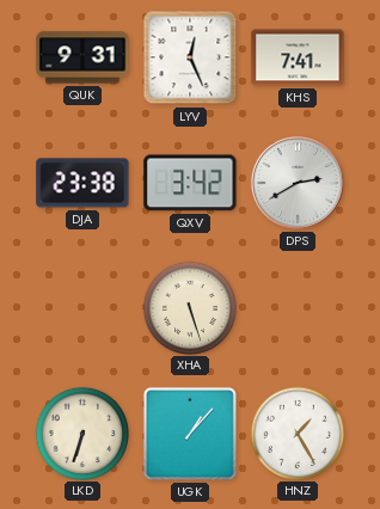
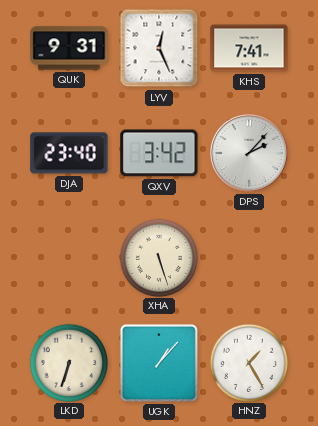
DJA: 23:38 -> 23:40
DPS: 2:40 -> 2:07
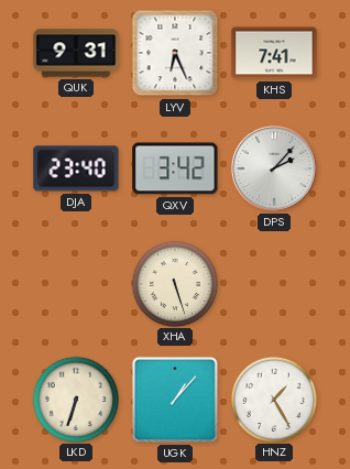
LYV: 12:26 -> 6:26
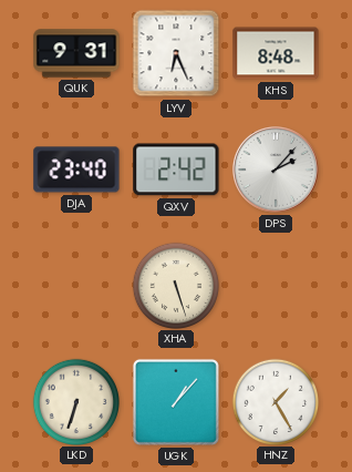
KHS: 7:41 -> 8:48
QXV: 3:42 -> 2:42
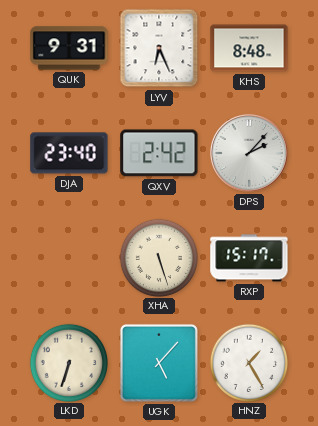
RXP: none -> 15:17
UGK: 1:07 -> 5:07
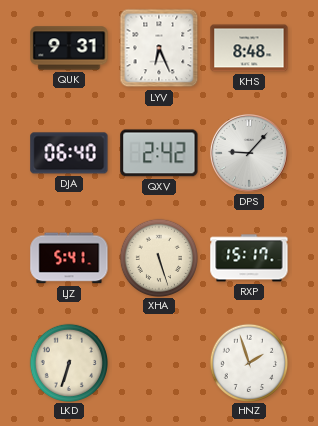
DJA: 23:40 -> 06:40
DPS: 2:07 -> 9:07
LJZ: none -> 5:41
UGK: 5:07 -> none
HNZ: 1:25 -> 1:57
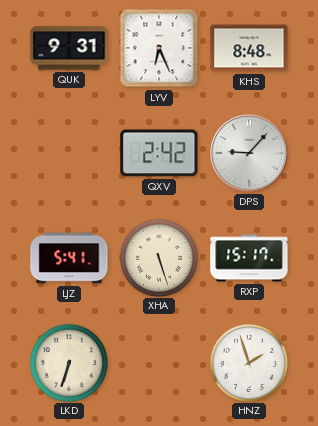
DJA: 06:40 -> none
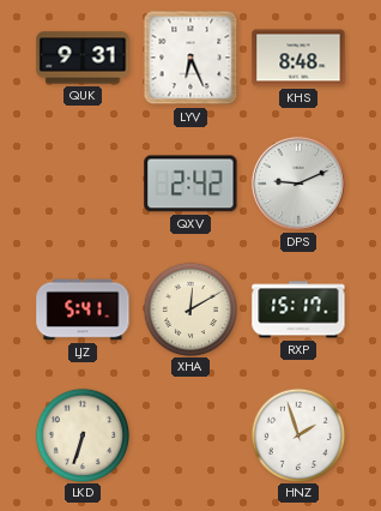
DPS: 9:07 -> 9:11
XHA: 5:27 -> 12:10
